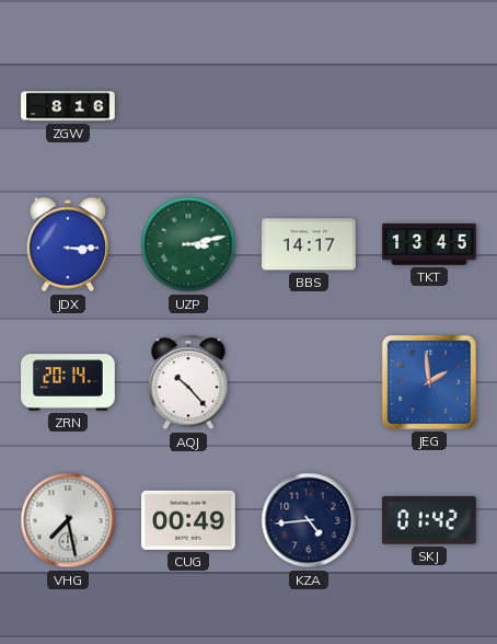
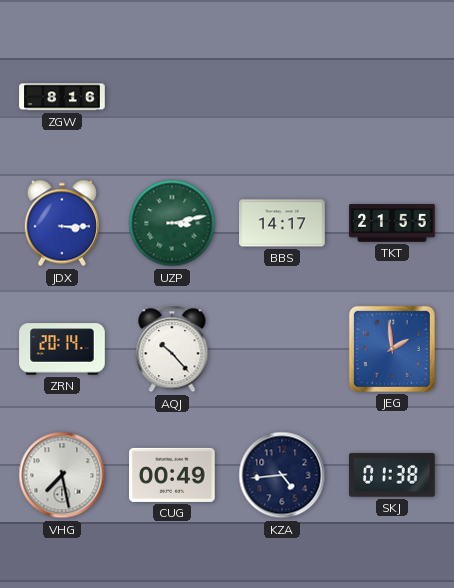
TKT: 13:45 -> 21:55
SKJ: 01:42 -> 01:38
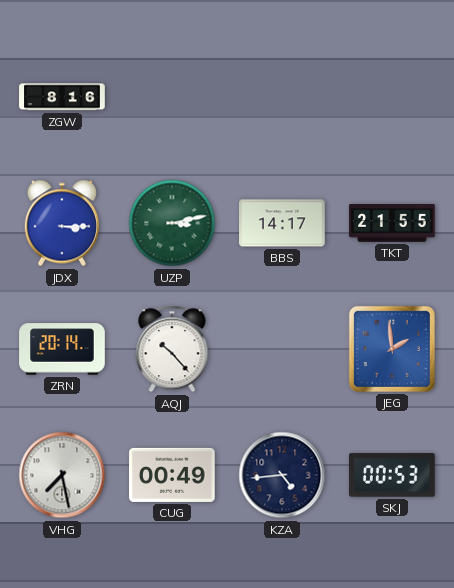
SKJ: 01:38 -> 00:53
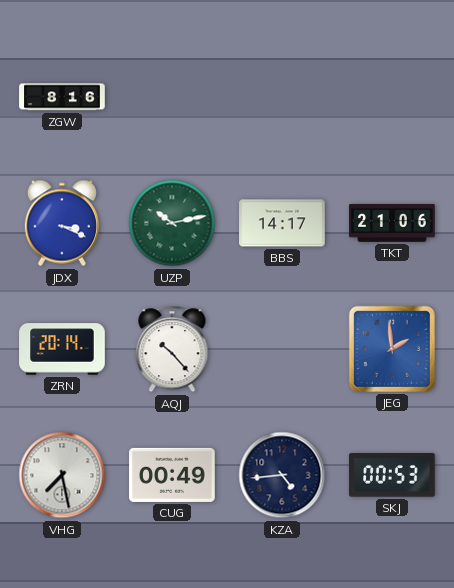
JDX: 3:15 -> 3:19
UZP: 3:13 -> 10:13
TKT: 21:55 -> 21:06
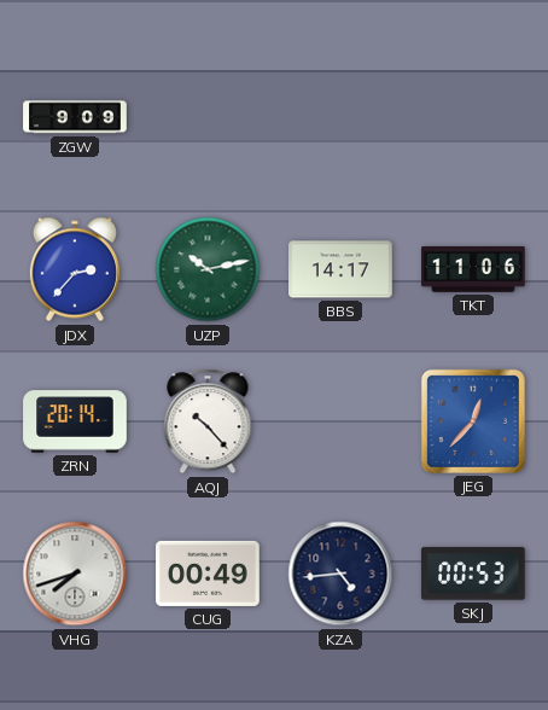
ZGW: 8:16 -> 9:09
JDX: 3:19 -> 2:37
TKT: 21:06 -> 11:06
JEG: 1:59 -> 12:37
VHG: 7:28 -> 7:42
